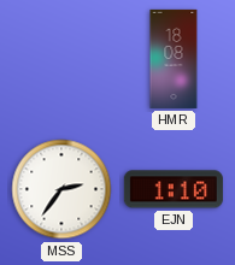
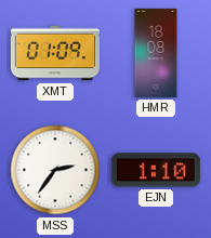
XMT: none -> 01:09
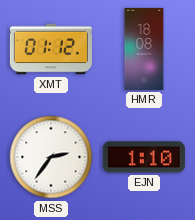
XMT: 01:09 -> 01:12
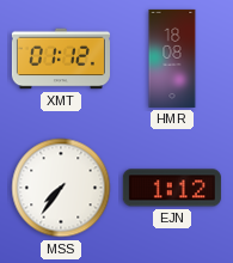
MSS: 2:36 -> 7:36
EJN: 1:10 -> 1:12
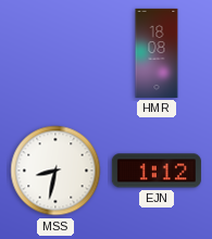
XMT: 01:12 -> none
MSS: 7:36 -> 8:32
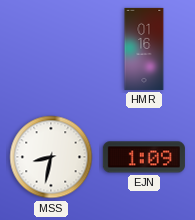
HMR: 18:08 -> 01:16
EJN: 1:12 -> 1:09
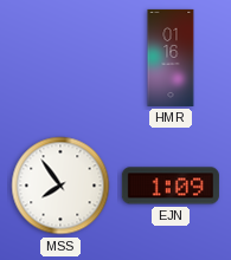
MSS: 8:32 -> 7:54
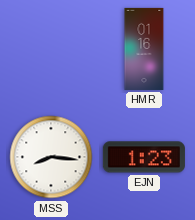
MSS: 7:54 -> 8:16
EJN: 1:09 -> 1:23
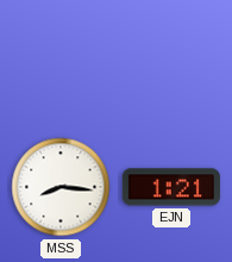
HMR: 01:16 -> none
EJN: 1:23 -> 1:21
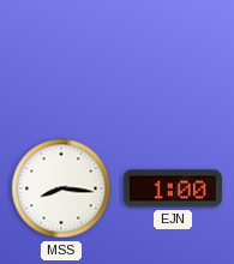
EJN: 1:21 -> 1:00
